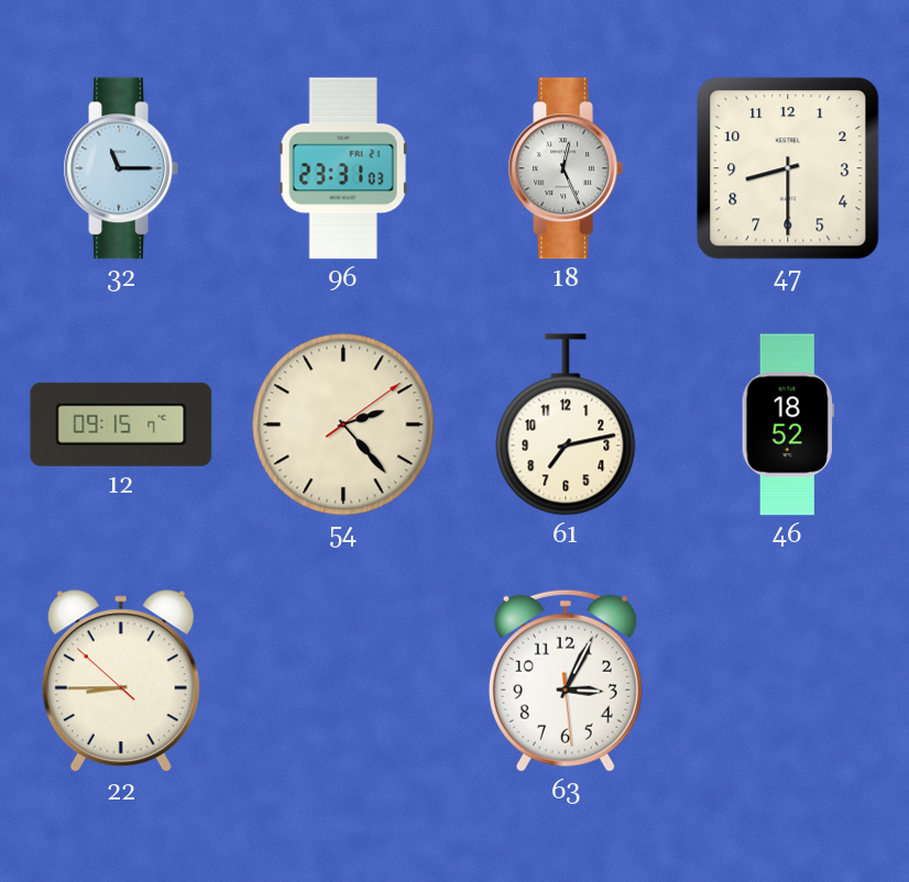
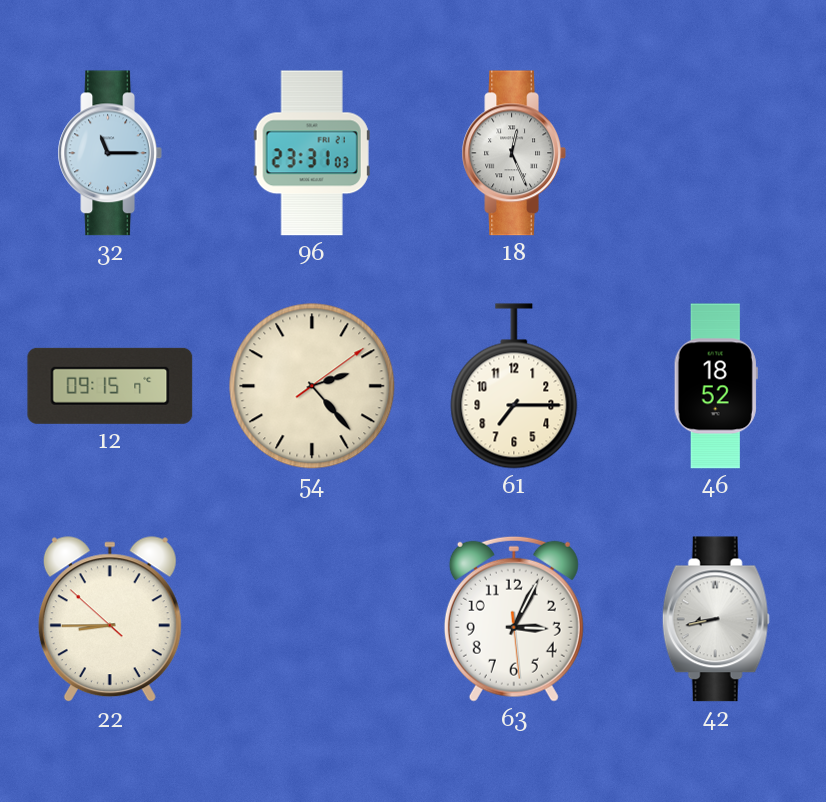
47: 8:30 -> none
61: 7:13 -> 7:15
42: none -> 8:43
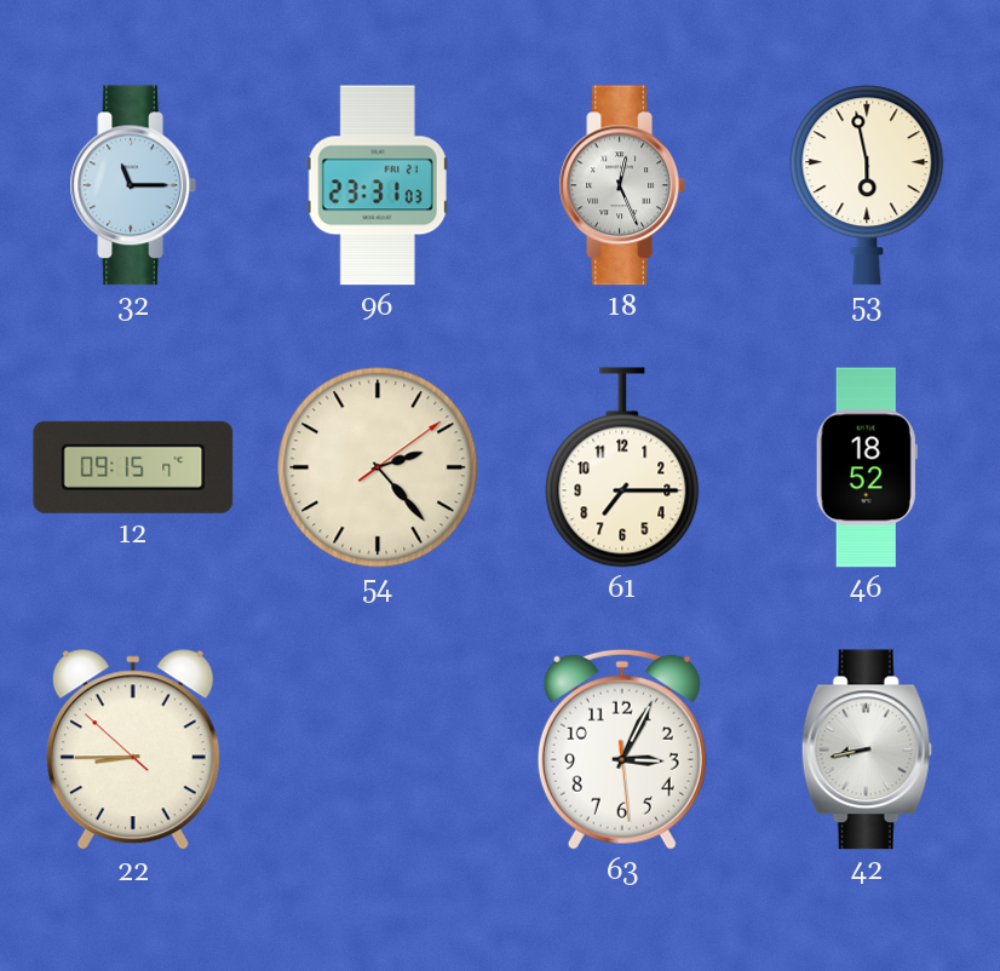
53: none -> 5:58
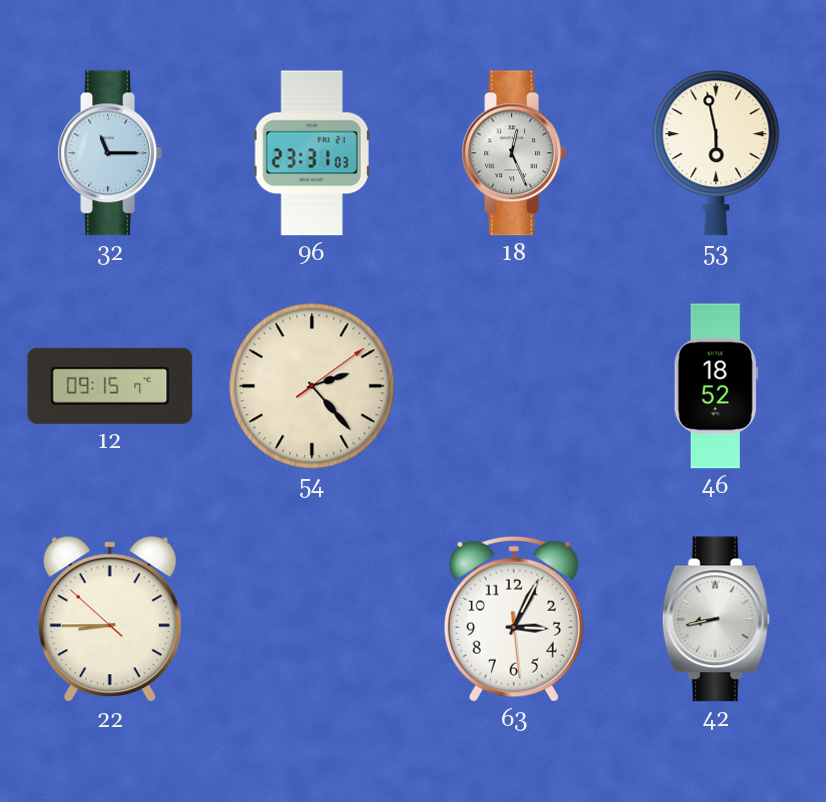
61: 7:15 -> none
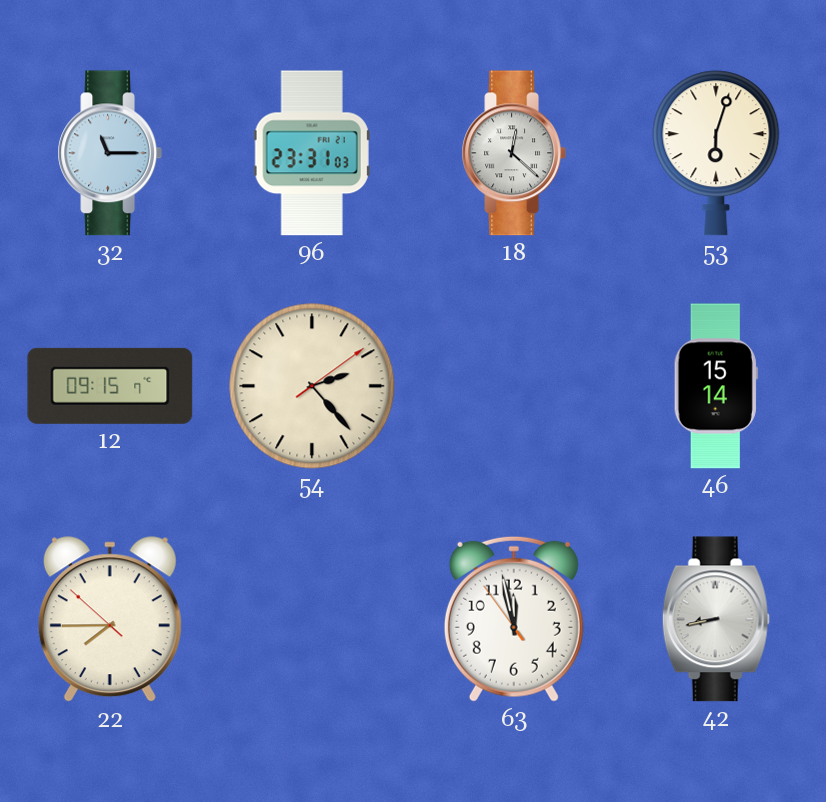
18: 12:26 -> 12:22
53: 5:58 -> 6:03
46: 18:52 -> 15:14
22: 8:44 -> 7:44
63: 3:04 -> 11:57
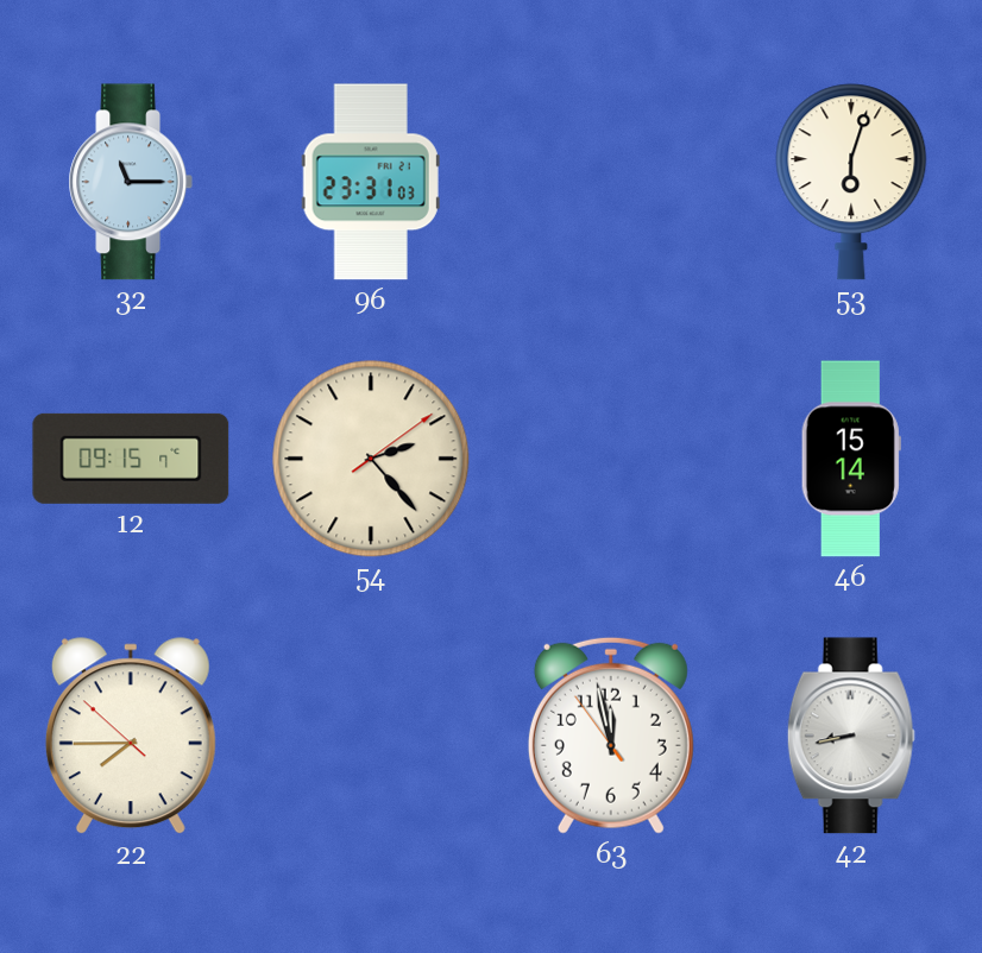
18: 12:22 -> none
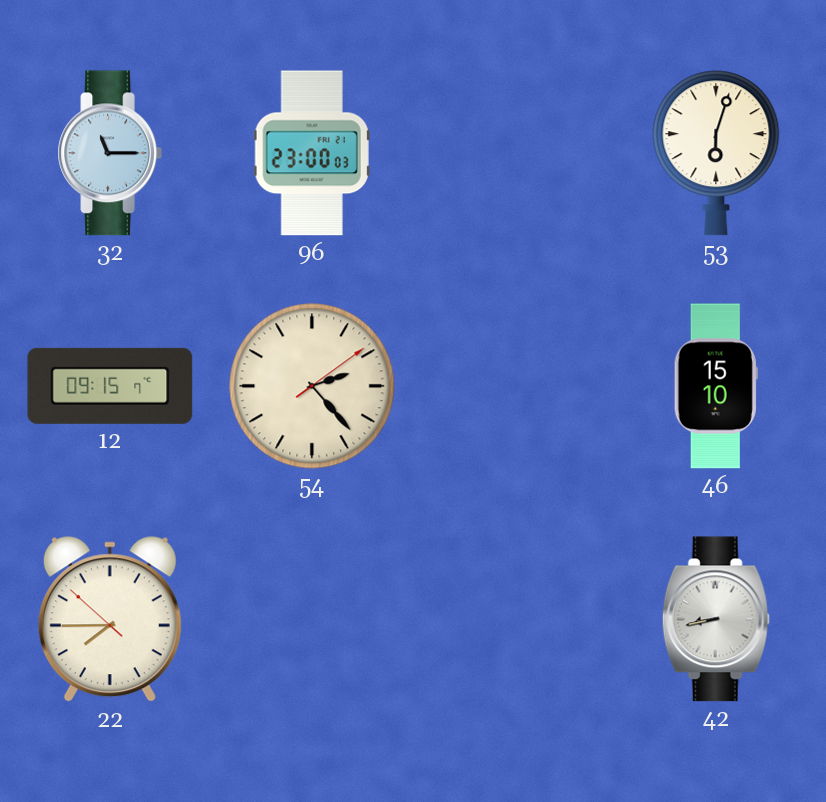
96: 23:31 -> 23:00
46: 15:14 -> 15:10
63: 11:57 -> none
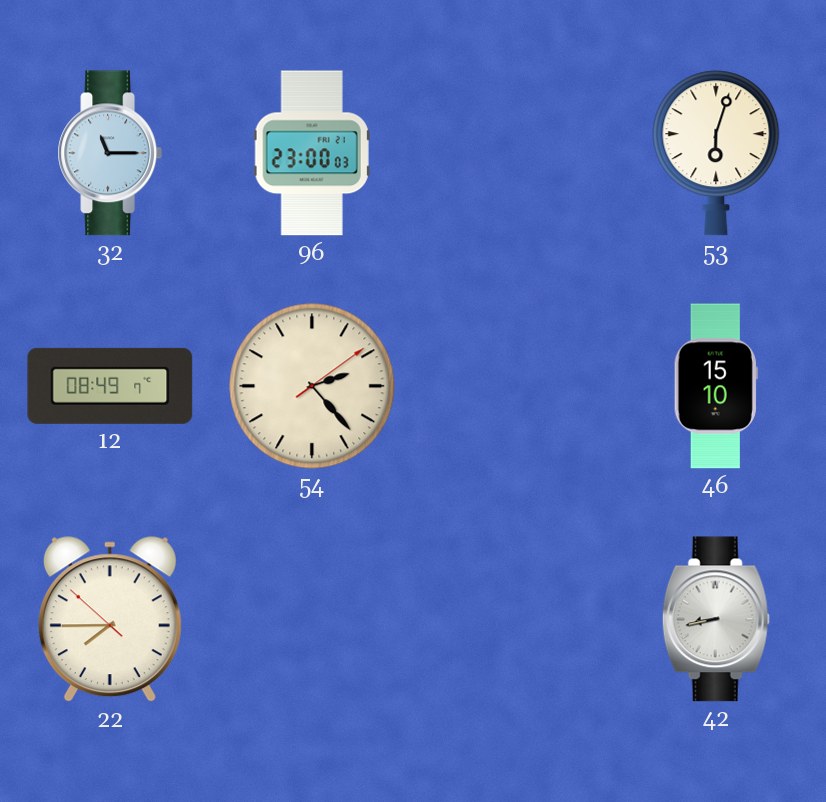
12: 09:15 -> 08:49
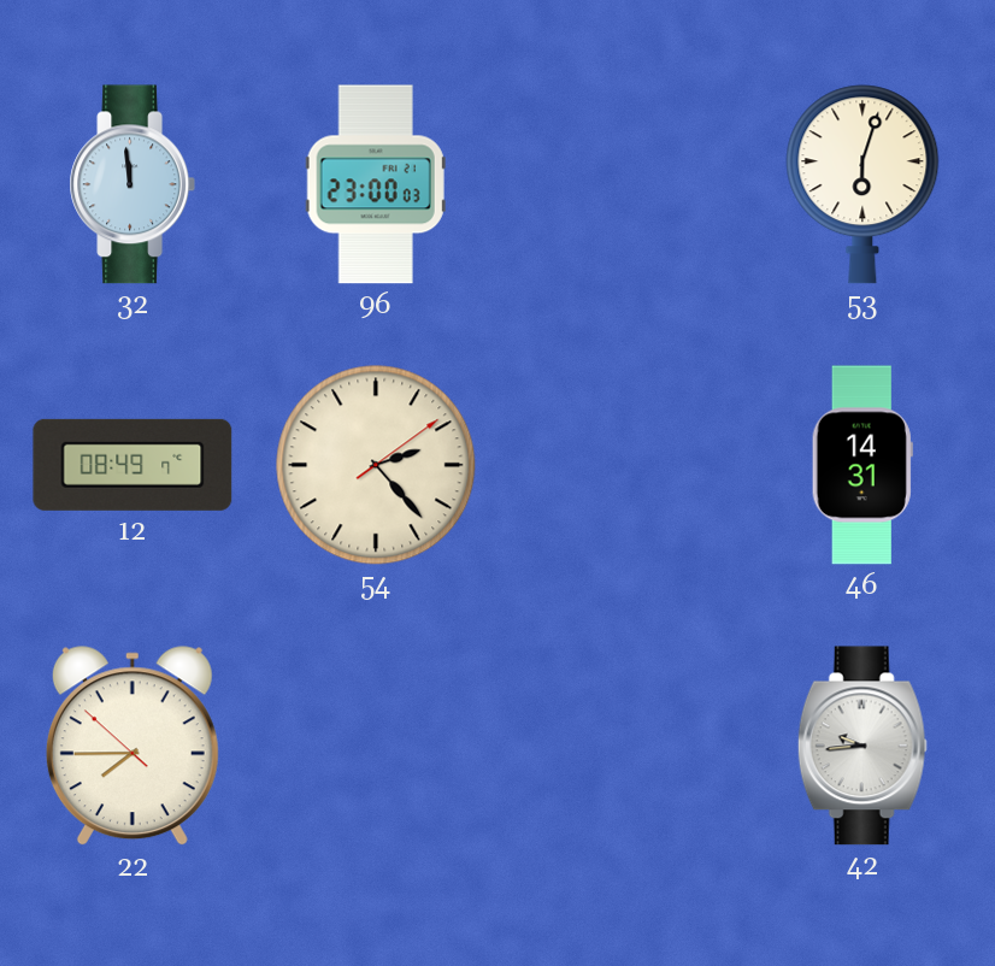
32: 11:15 -> 11:59
46: 15:10 -> 14:31
42: 8:43 -> 9:44
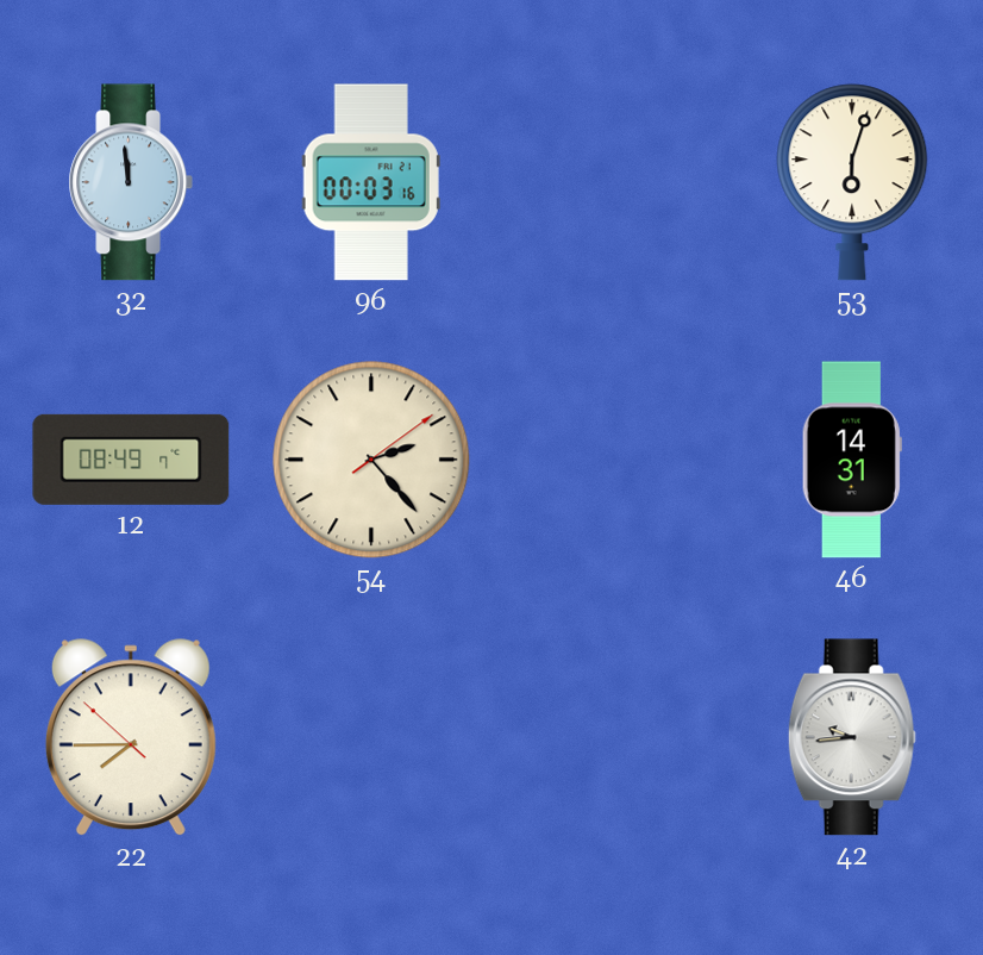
96: 23:00 -> 00:03
